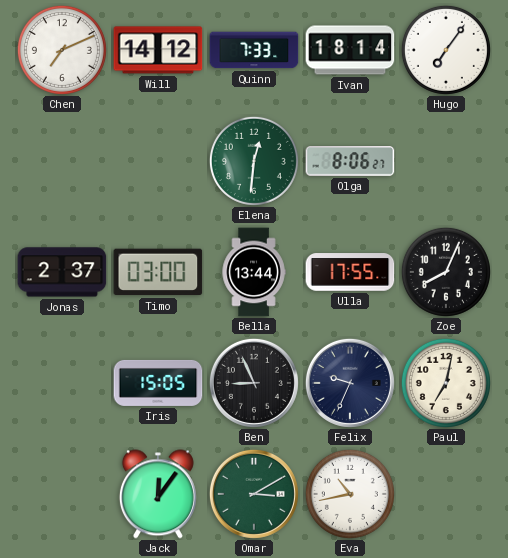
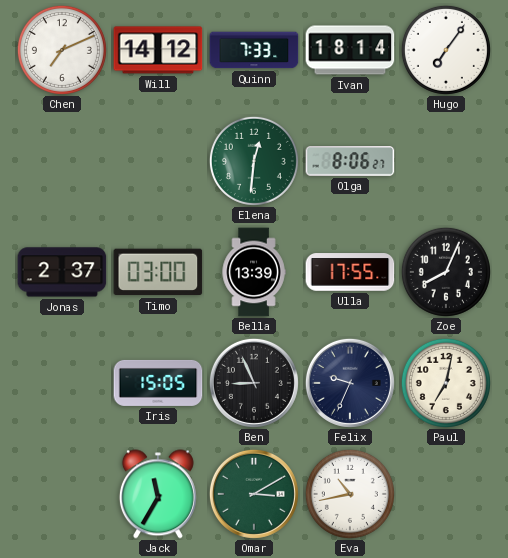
Bella: 13:44 -> 13:39
Jack: 12:06 -> 11:35
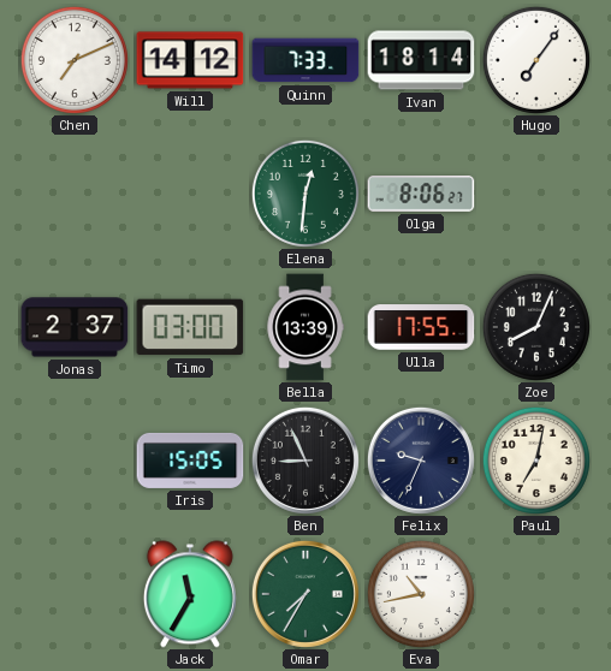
Omar: 3:10 -> 7:35
